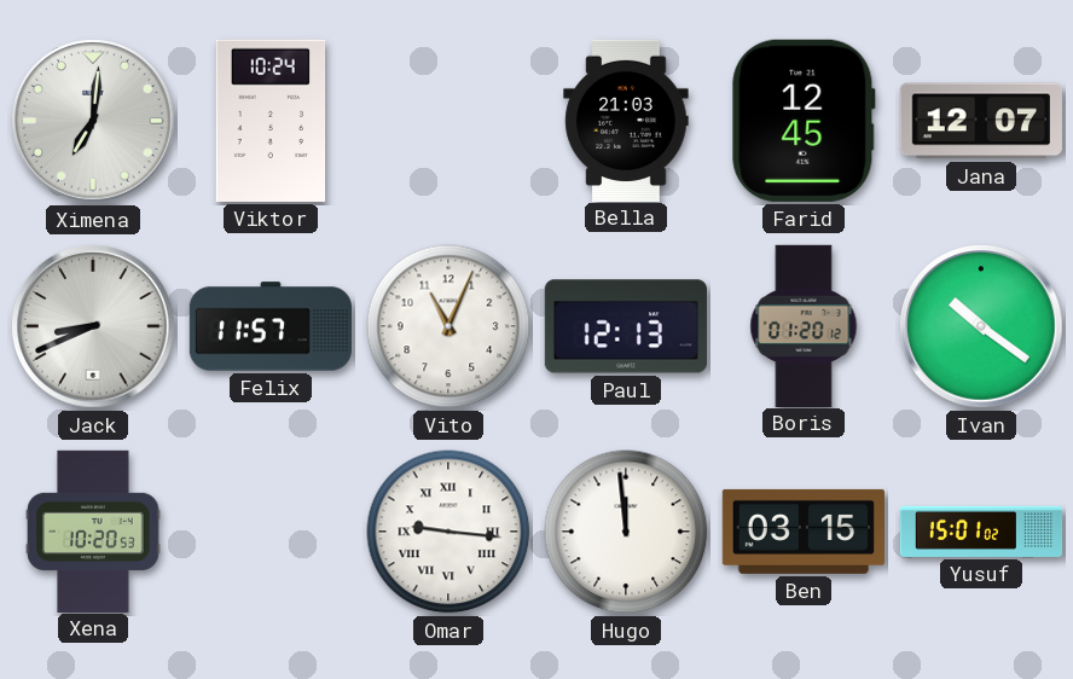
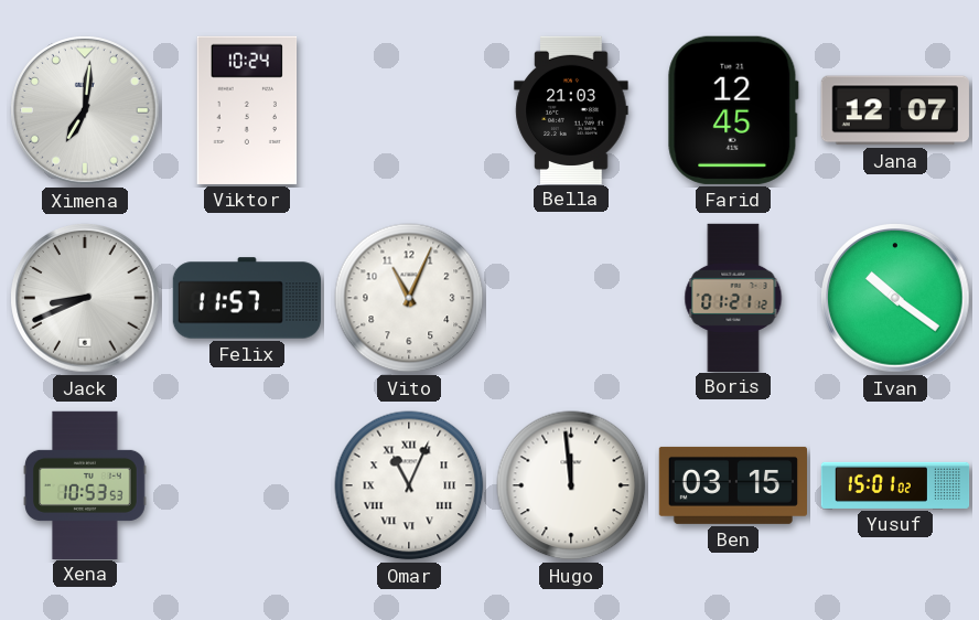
Paul: 12:13 -> none
Boris: 01:20 -> 01:21
Xena: 10:20 -> 10:53
Omar: 9:16 -> 11:04
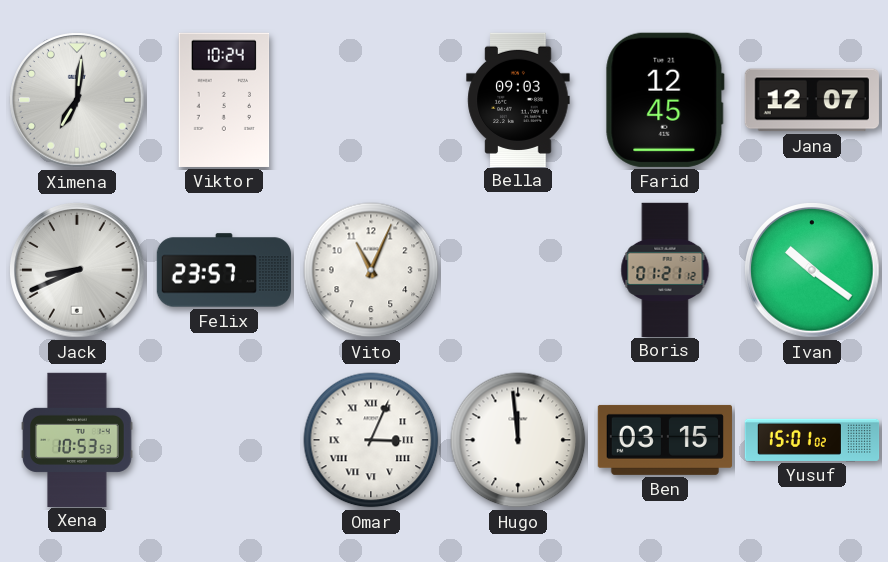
Bella: 21:03 -> 09:03
Felix: 11:57 -> 23:57
Omar: 11:04 -> 3:04
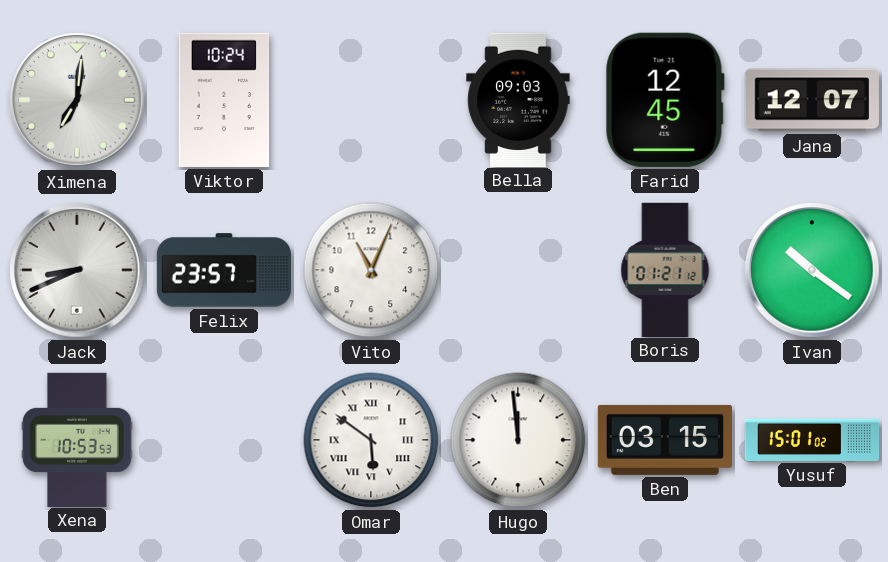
Omar: 3:04 -> 5:51
